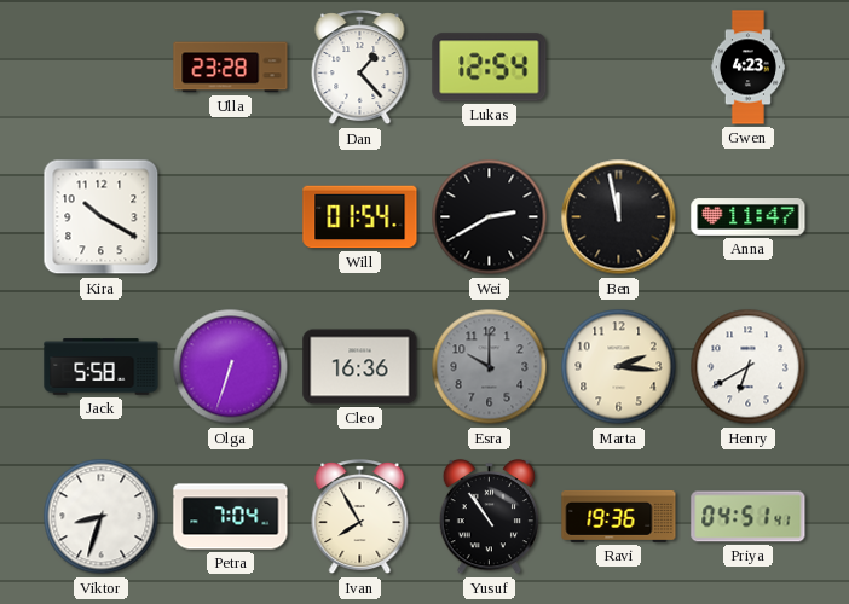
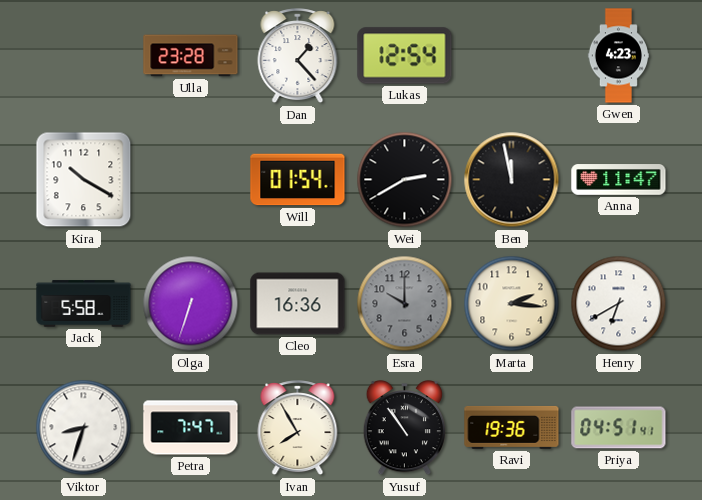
Petra: 7:04 -> 7:47
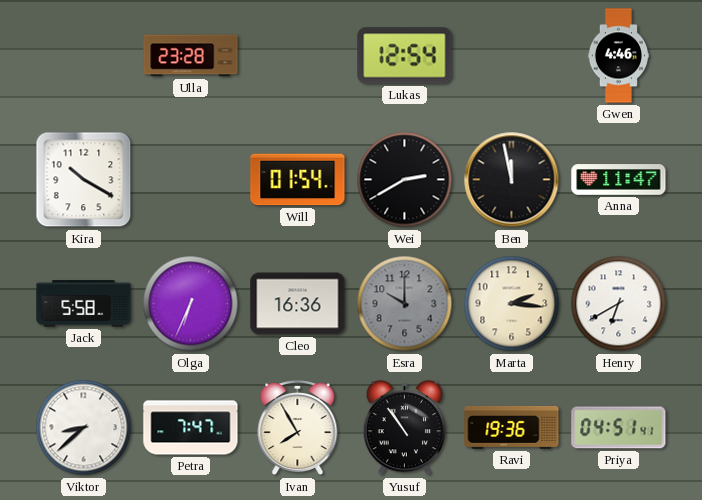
Dan: 1:23 -> none
Gwen: 4:23 -> 4:46
Olga: 6:33 -> 6:34
Viktor: 8:33 -> 8:38
